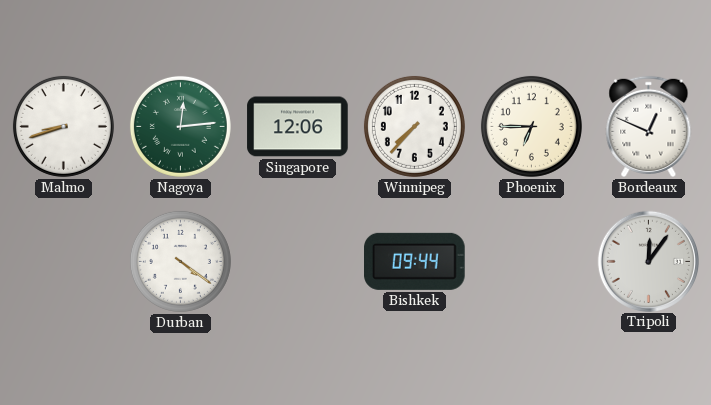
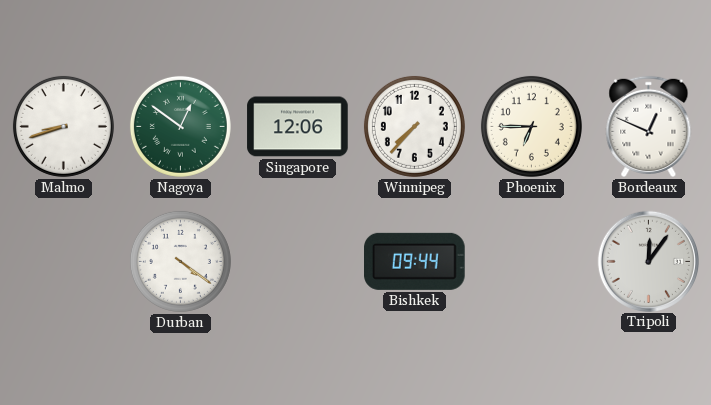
Nagoya: 12:14 -> 12:51
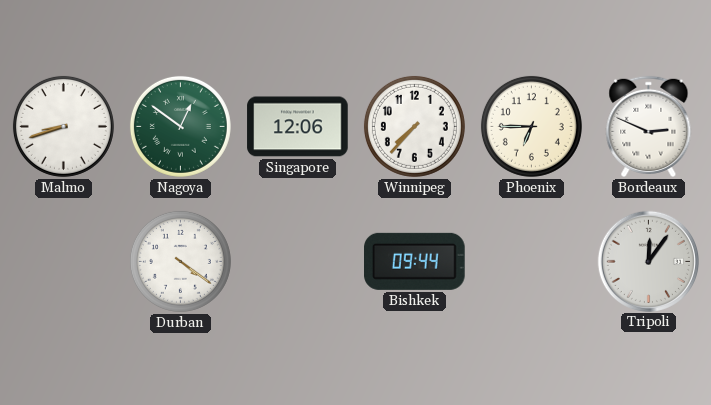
Bordeaux: 12:49 -> 2:49
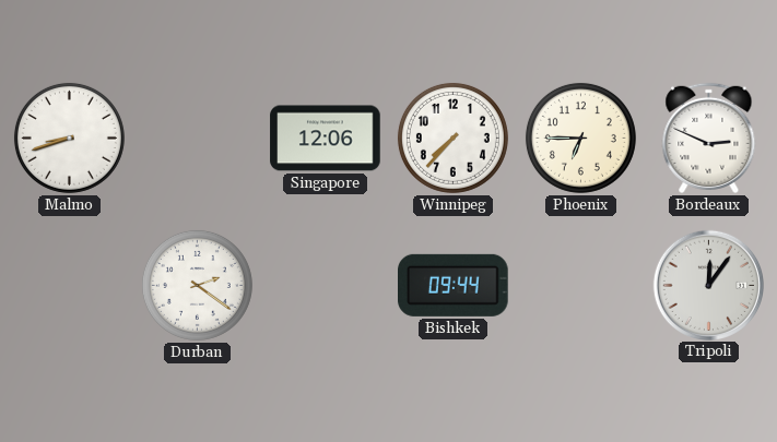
Nagoya: 12:51 -> none
Durban: 4:21 -> 2:21
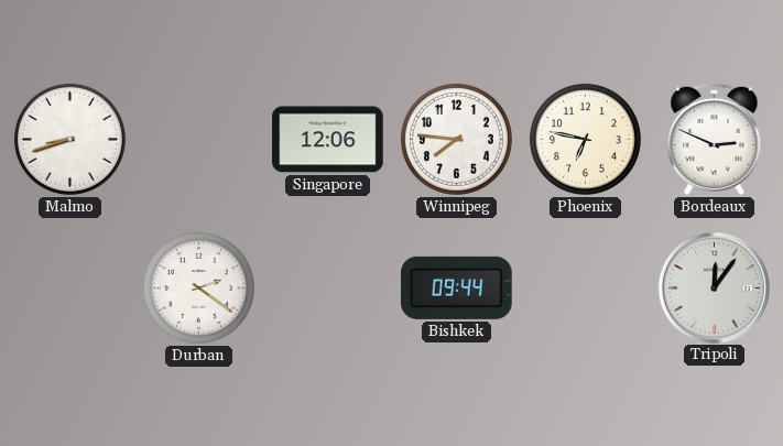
Winnipeg: 7:37 -> 7:46
Phoenix: 6:45 -> 6:47
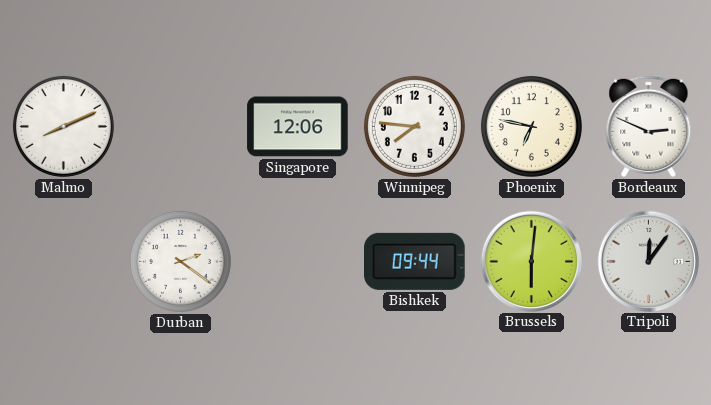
Malmo: 8:42 -> 8:11
Brussels: none -> 6:01
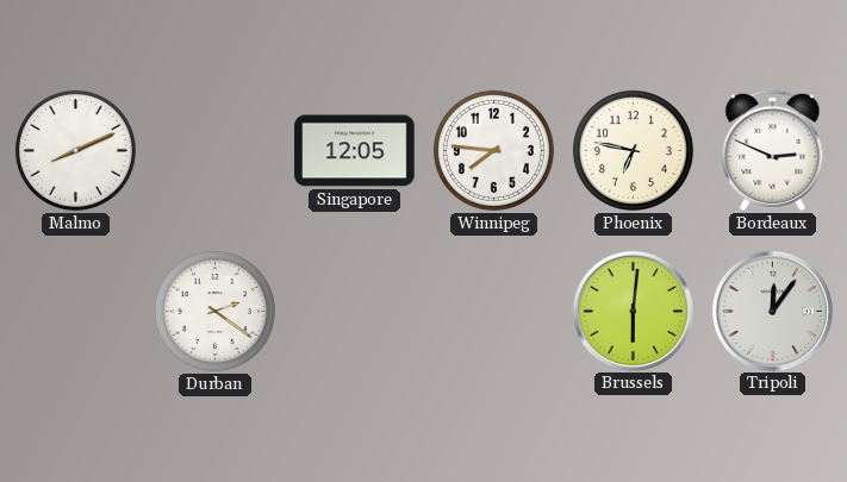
Singapore: 12:06 -> 12:05
Bishkek: 09:44 -> none
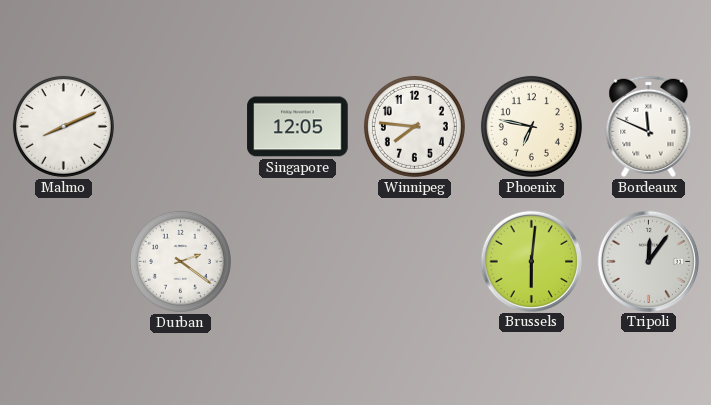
Bordeaux: 2:49 -> 11:49
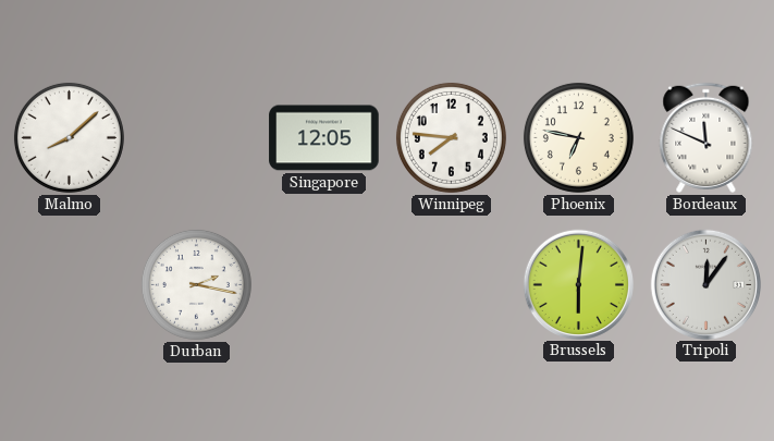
Malmo: 8:11 -> 8:08
Durban: 2:21 -> 2:17
